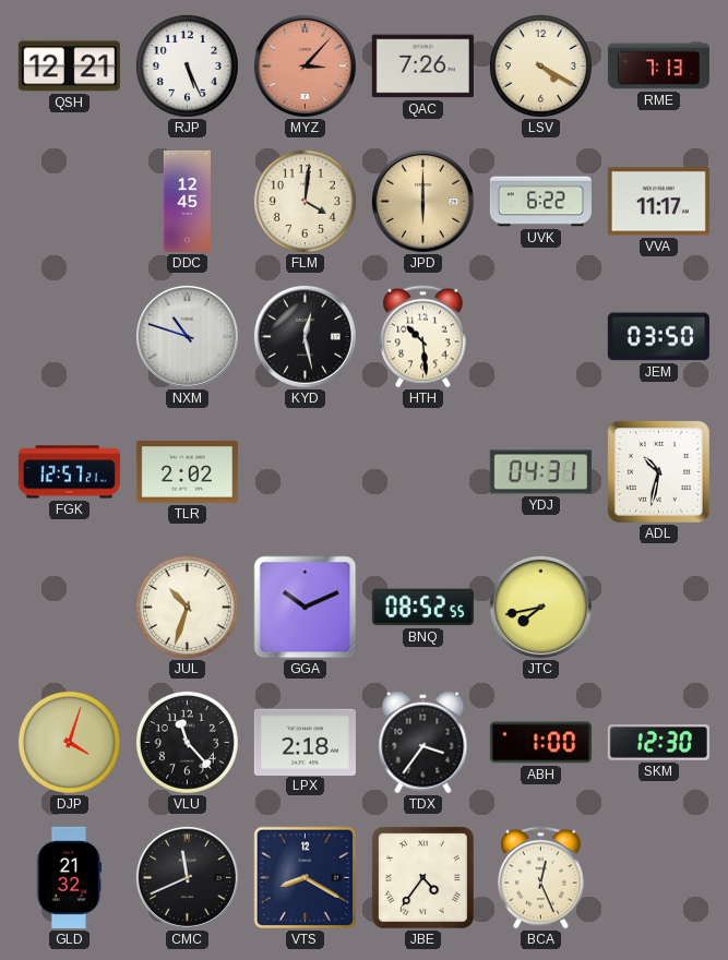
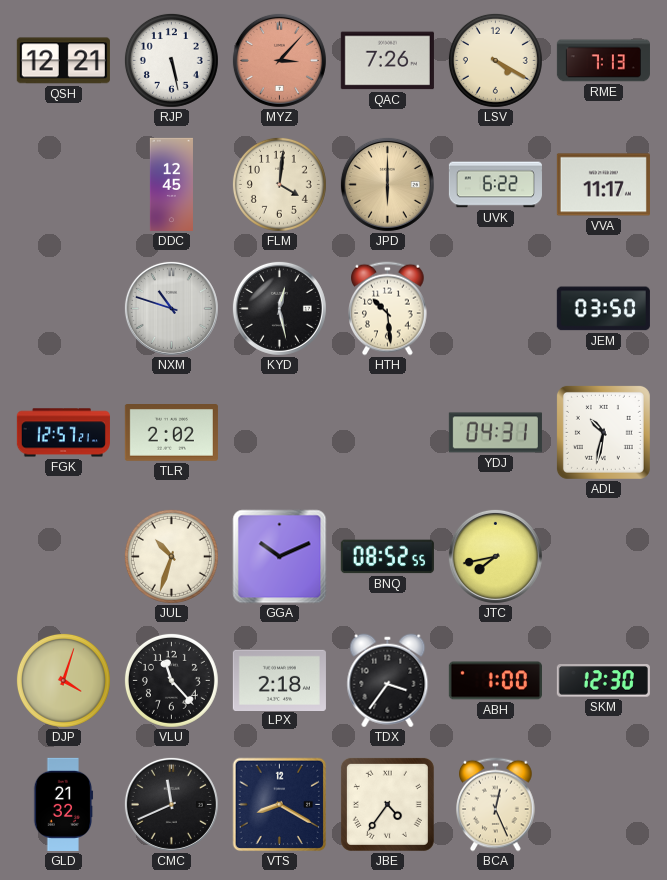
RJP: 5:26 -> 5:28
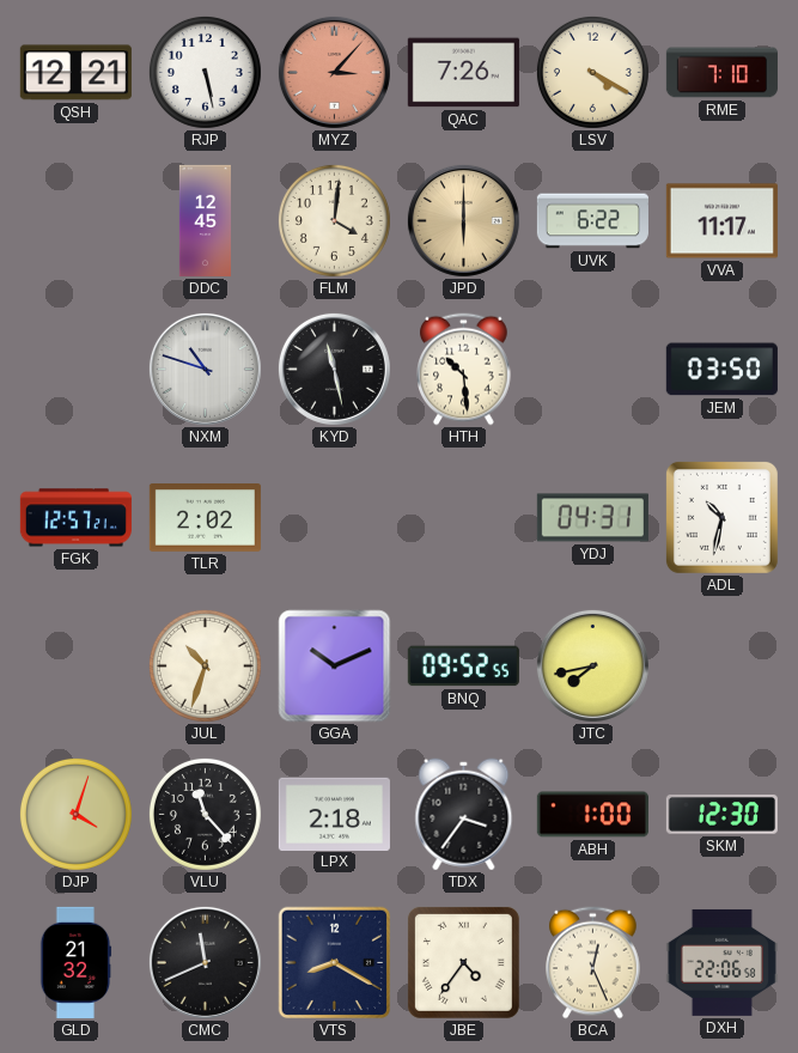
RME: 7:13 -> 7:10
KYD: 12:28 -> 11:28
BNQ: 08:52 -> 09:52
DXH: none -> 22:06
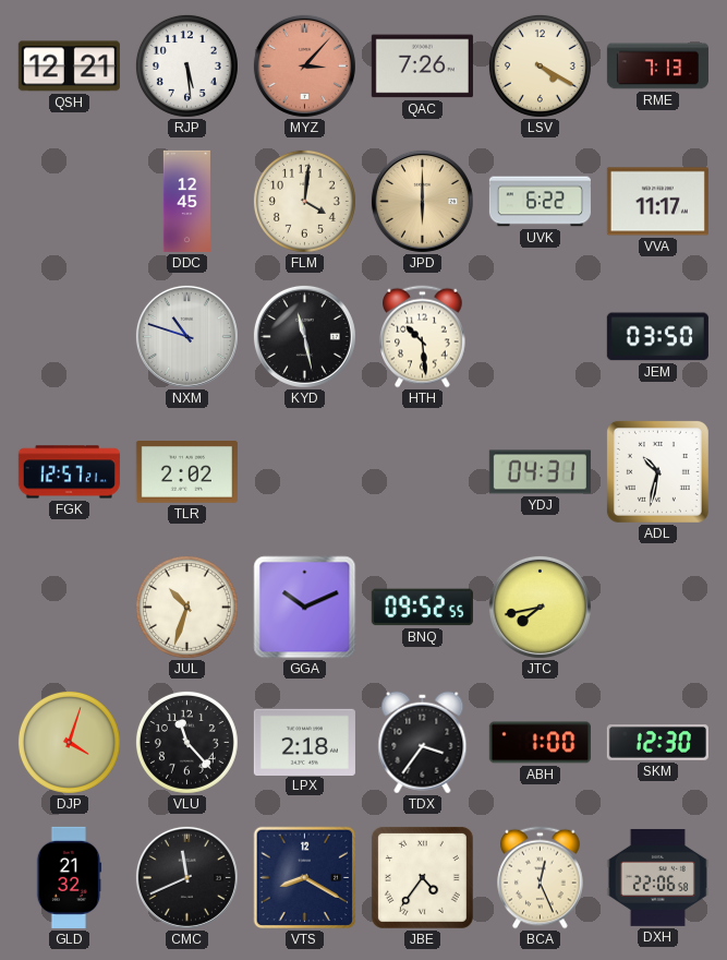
RJP: 5:28 -> 5:29
RME: 7:10 -> 7:13
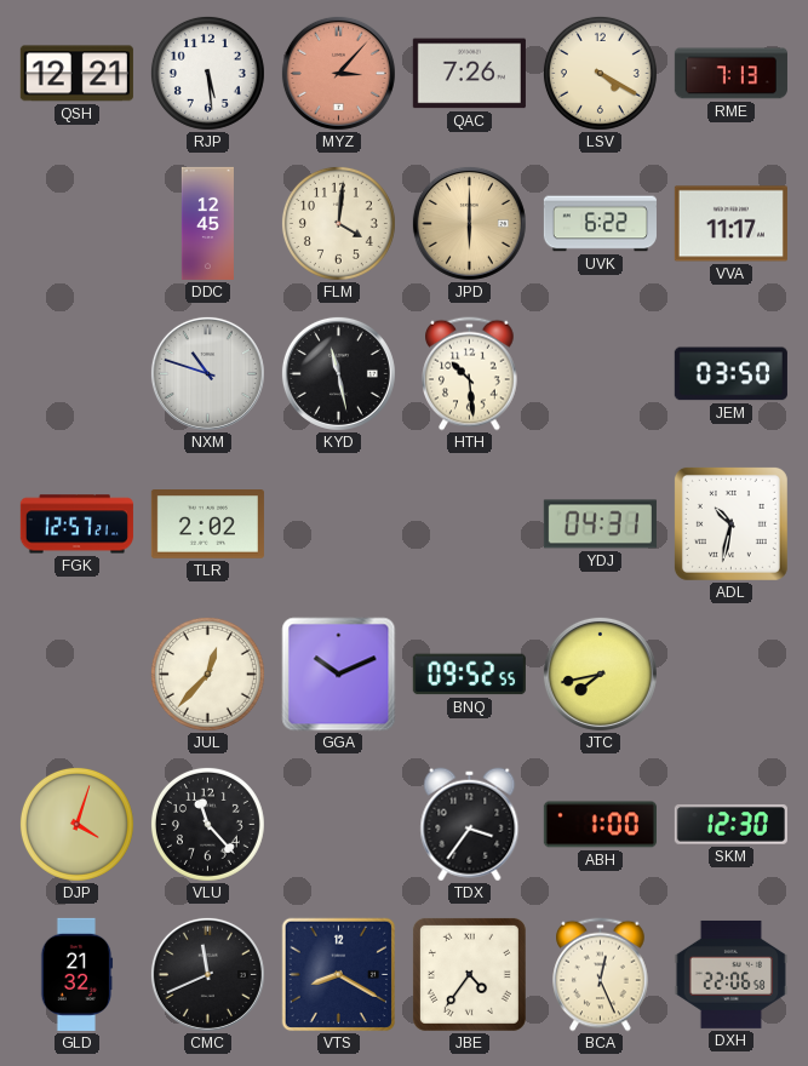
JUL: 10:33 -> 12:37
LPX: 2:18 -> none
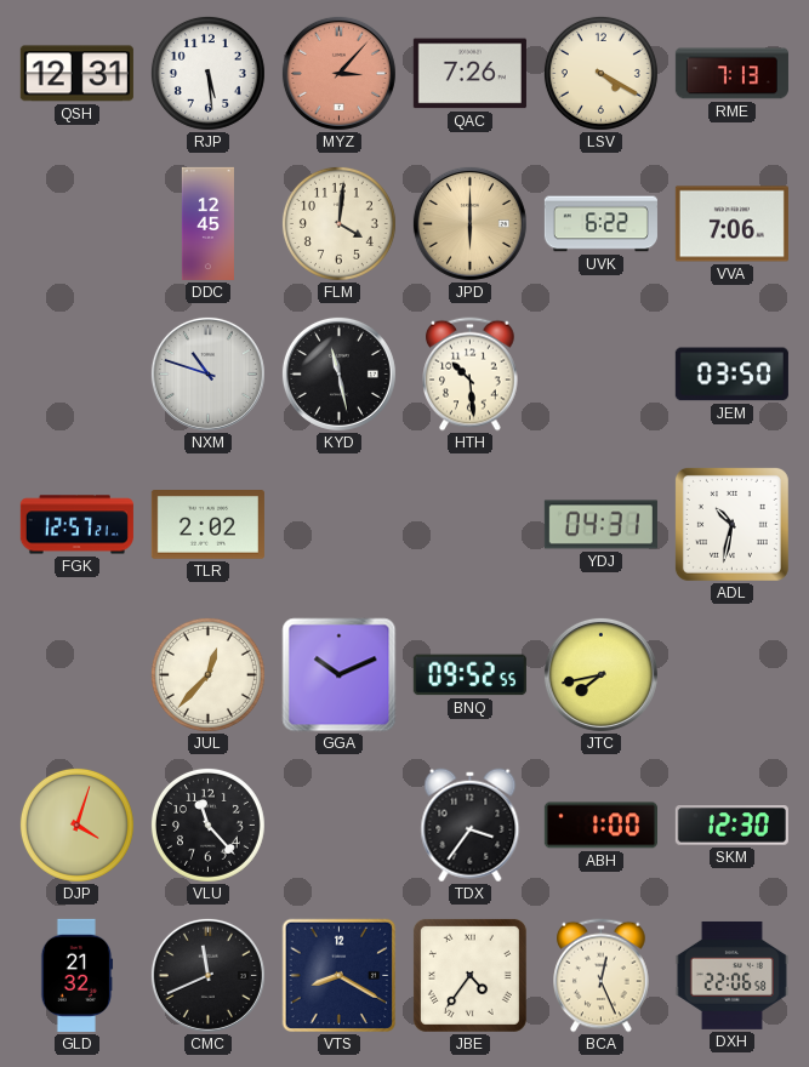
QSH: 12:21 -> 12:31
VVA: 11:17 -> 7:06
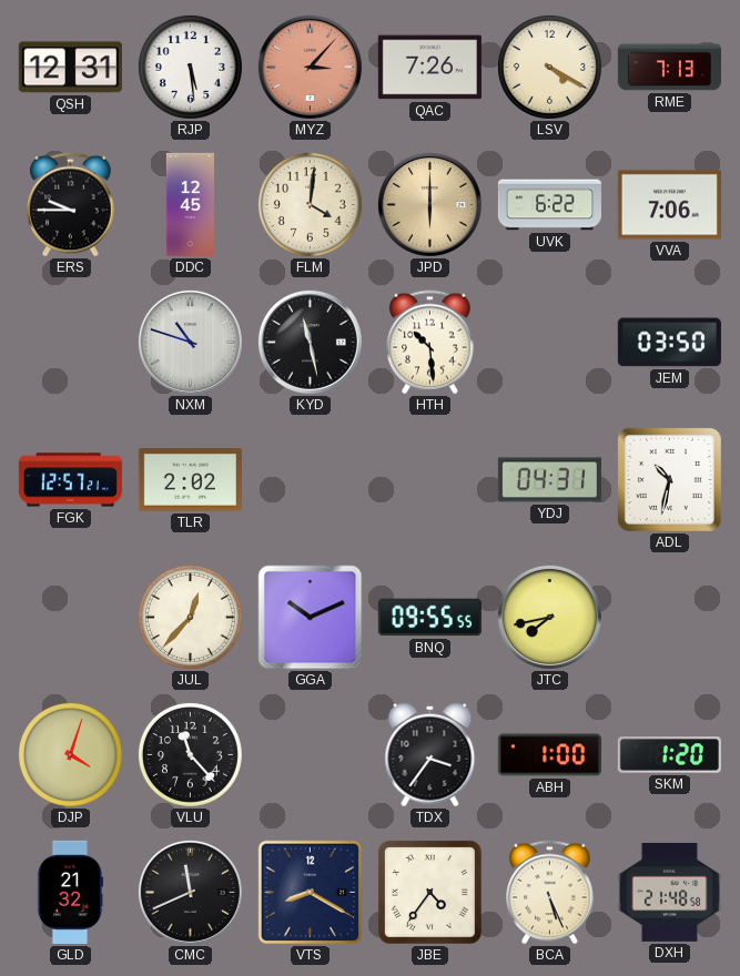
ERS: none -> 9:45
BNQ: 09:52 -> 09:55
SKM: 12:30 -> 1:20
BCA: 12:26 -> 5:26
DXH: 22:06 -> 21:48
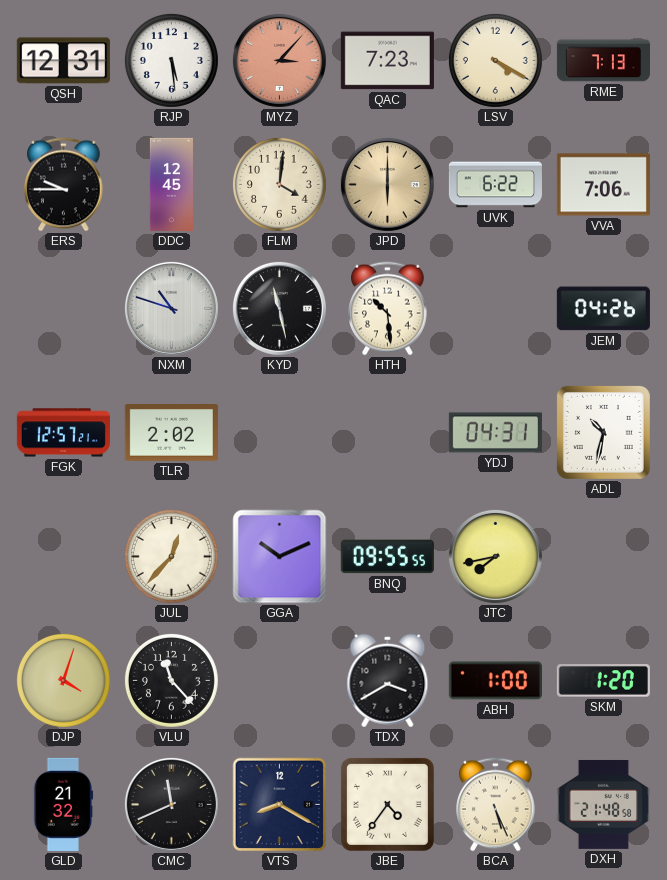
QAC: 7:26 -> 7:23
JEM: 03:50 -> 04:26
TDX: 3:36 -> 3:40
